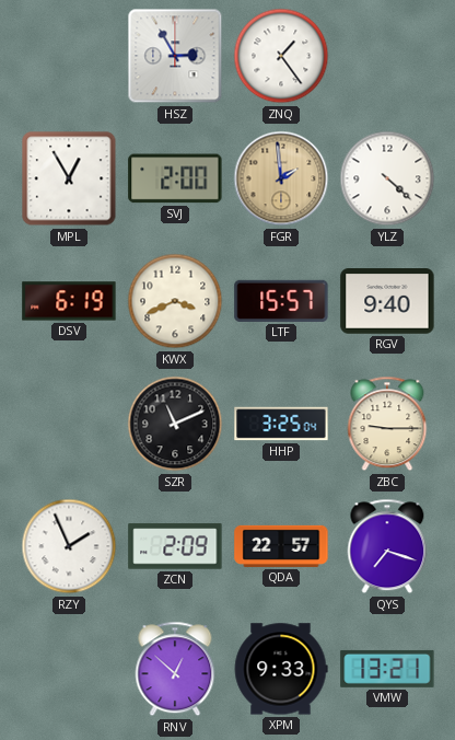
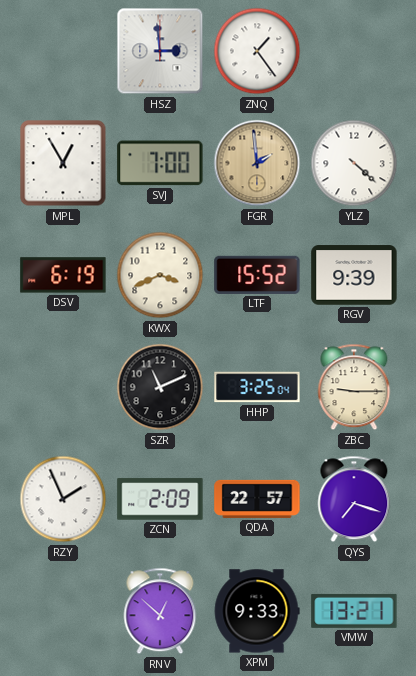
HSZ: 2:55 -> 2:59
SVJ: 2:00 -> 7:00
LTF: 15:57 -> 15:52
RGV: 9:40 -> 9:39
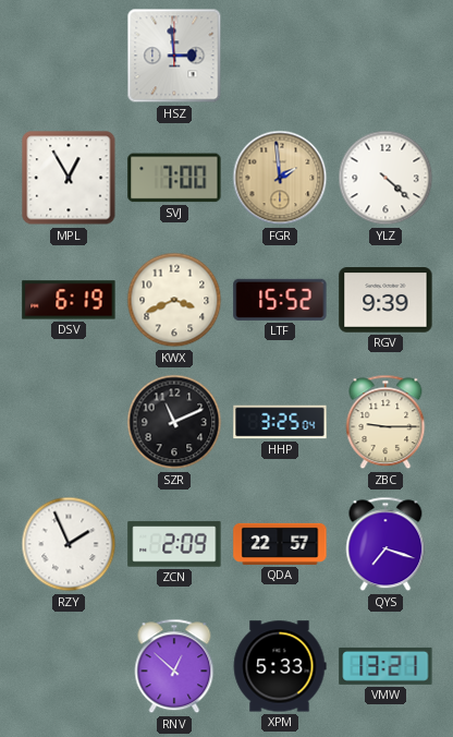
ZNQ: 1:24 -> none
XPM: 9:33 -> 5:33
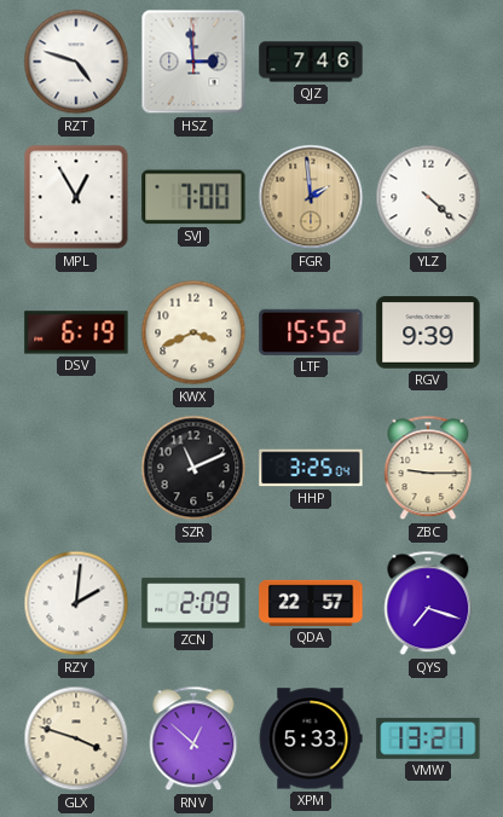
RZT: none -> 4:48
QJZ: none -> 7:46
RZY: 1:56 -> 2:01
GLX: none -> 3:48
